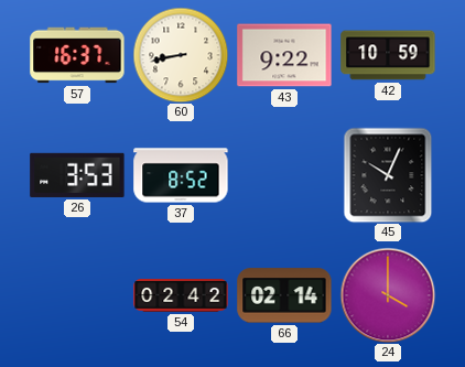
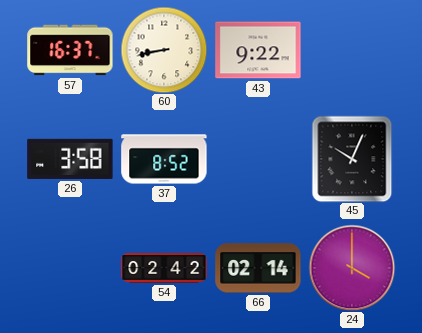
42: 10:59 -> none
26: 3:53 -> 3:58
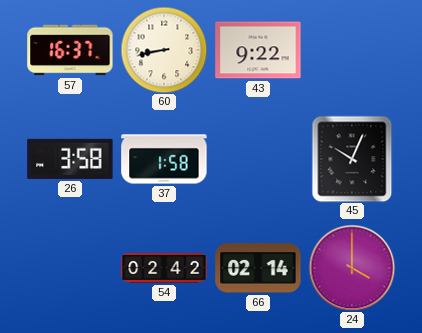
37: 8:52 -> 1:58
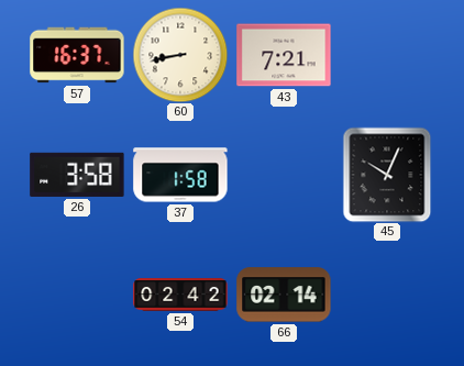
43: 9:22 -> 7:21
24: 4:00 -> none
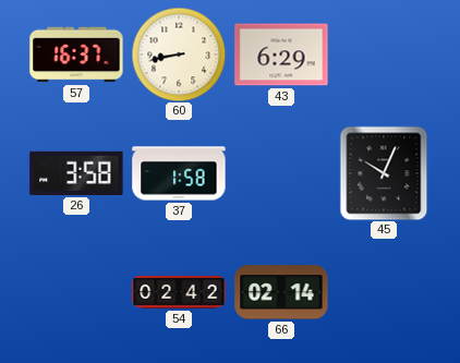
43: 7:21 -> 6:29
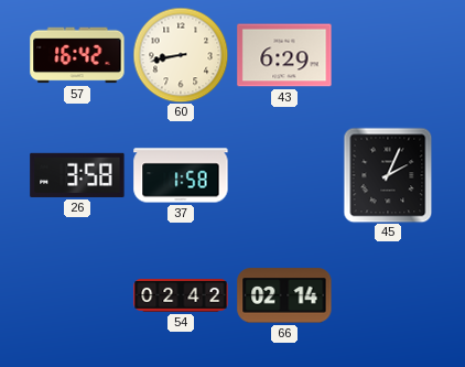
57: 16:37 -> 16:42
45: 10:04 -> 2:04
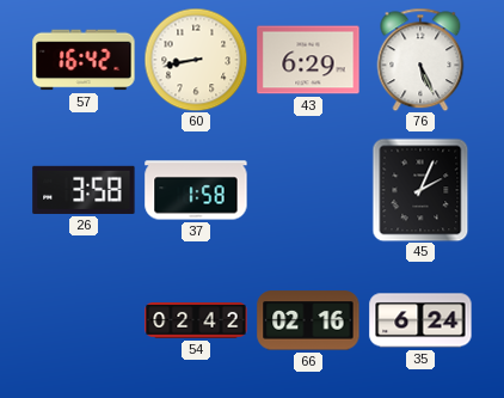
76: none -> 5:26
66: 02:14 -> 02:16
35: none -> 6:24
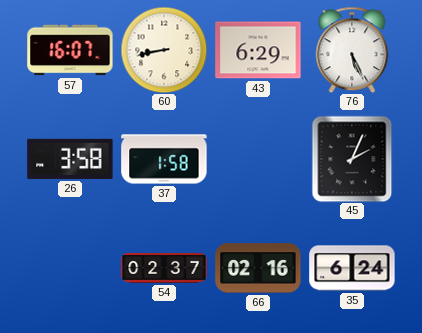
57: 16:42 -> 16:07
54: 02:42 -> 02:37
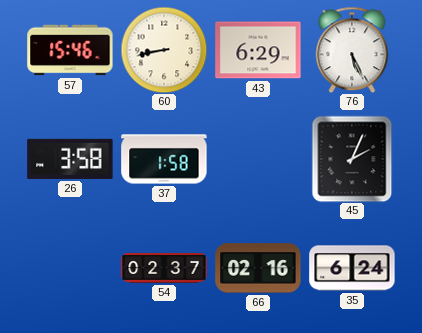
57: 16:07 -> 15:46
